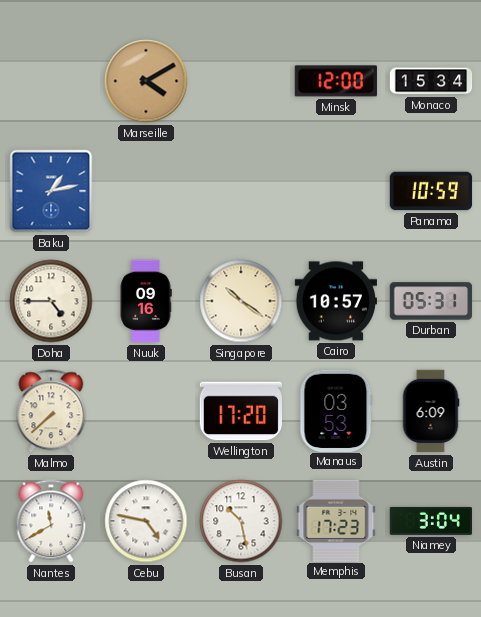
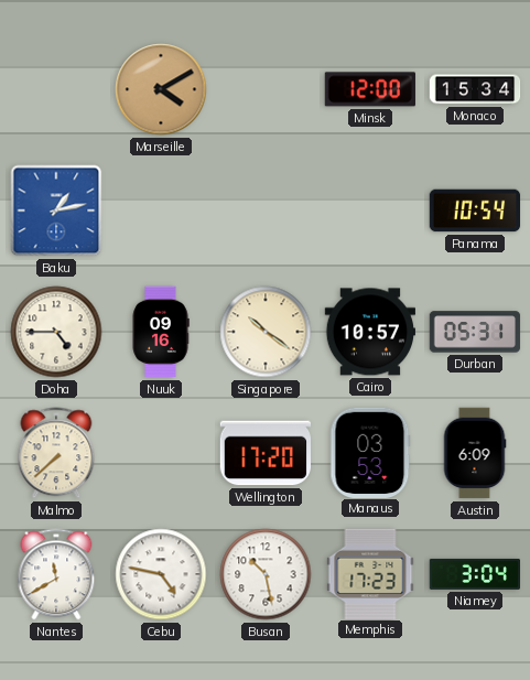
Panama: 10:59 -> 10:54
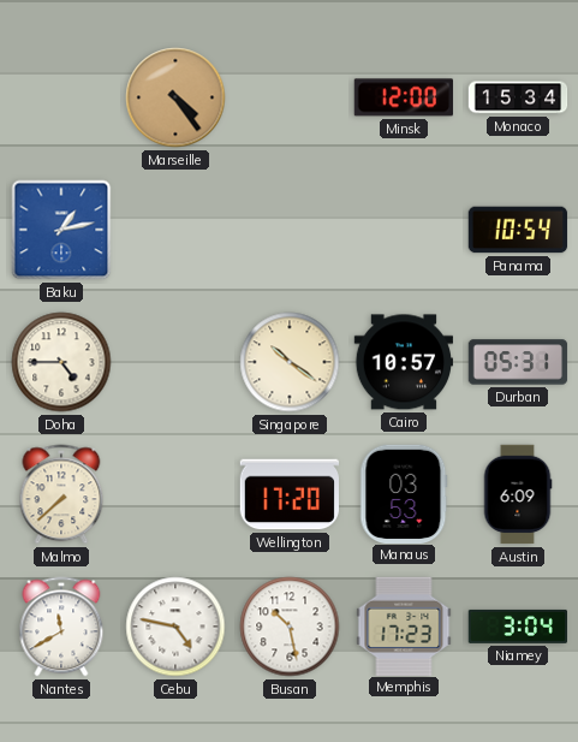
Marseille: 4:10 -> 4:24
Nuuk: 09:16 -> none
